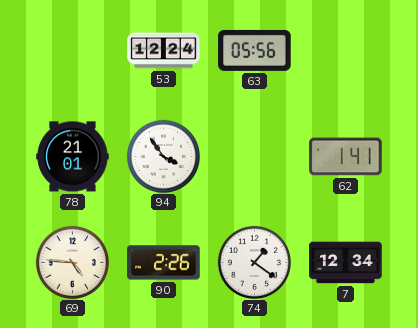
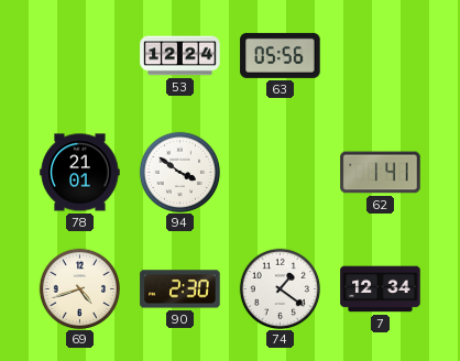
94: 3:54 -> 3:51
69: 4:46 -> 4:42
90: 2:26 -> 2:30
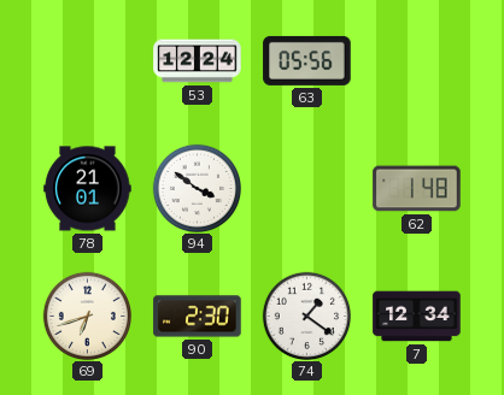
62: 1:41 -> 1:48
69: 4:42 -> 6:42
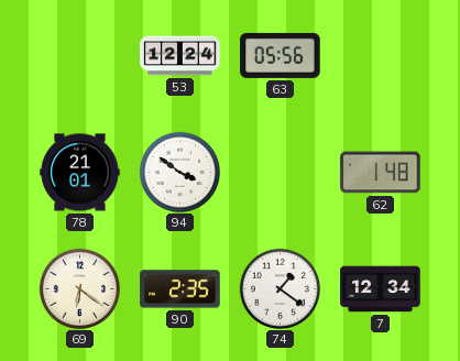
69: 6:42 -> 6:21
90: 2:30 -> 2:35
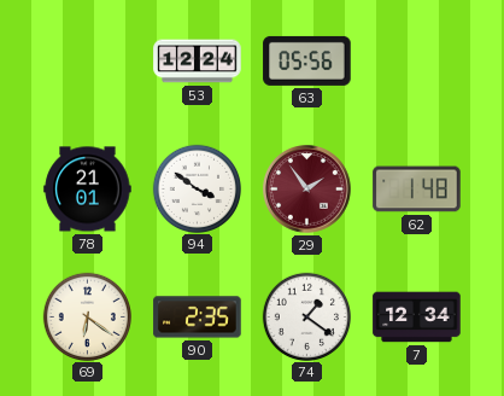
29: none -> 1:54
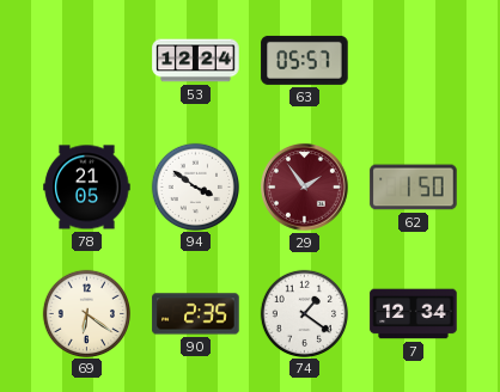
63: 05:56 -> 05:57
78: 21:01 -> 21:05
62: 1:48 -> 1:50
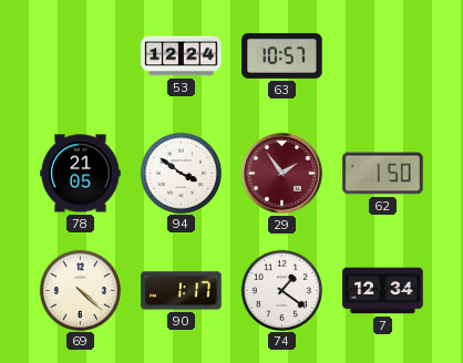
63: 05:57 -> 10:57
69: 6:21 -> 4:22
90: 2:35 -> 1:17
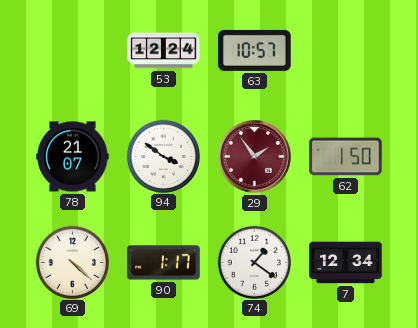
78: 21:05 -> 21:07
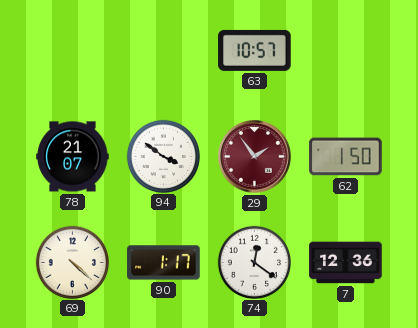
53: 12:24 -> none
74: 1:21 -> 12:21
7: 12:34 -> 12:36
